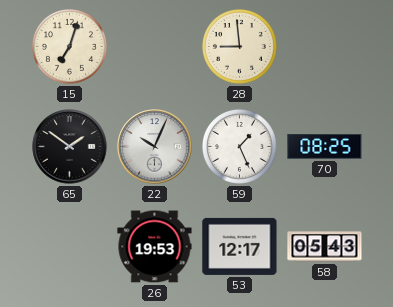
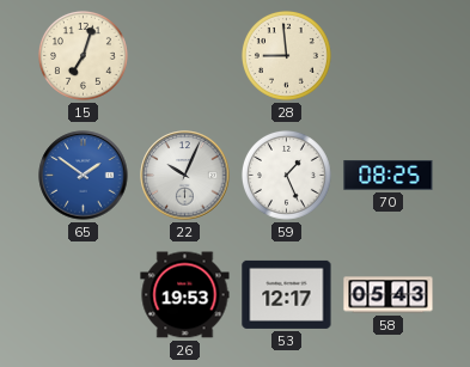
65 dial: black -> blue
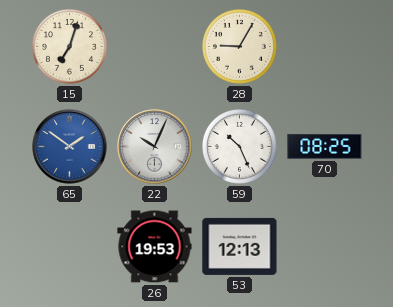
28: 8:59 -> 9:05
59: 1:26 -> 10:26
53: 12:17 -> 12:13
58: 05:43 -> none
